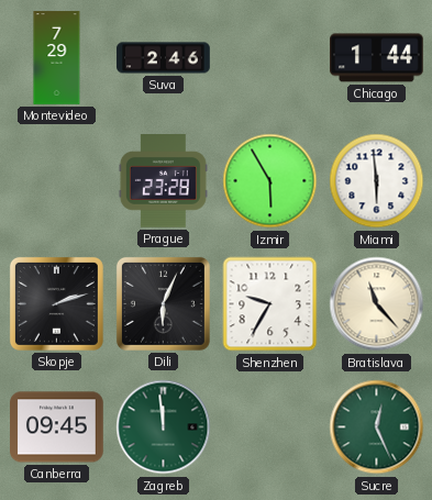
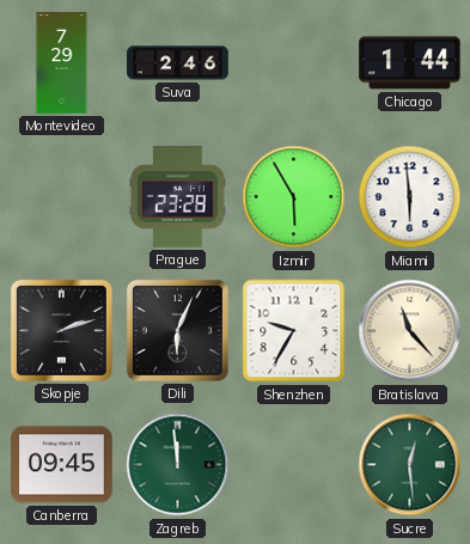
Sucre: 12:26 -> 12:29
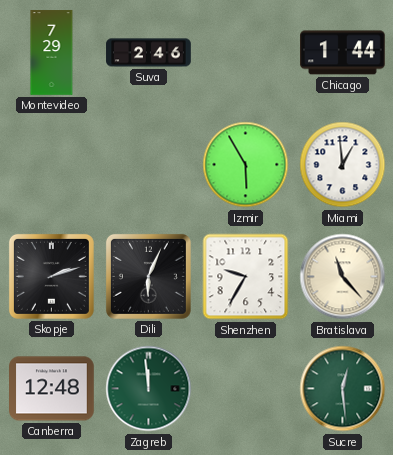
Prague: 23:28 -> none
Miami: 5:59 -> 12:59
Canberra: 09:45 -> 12:48
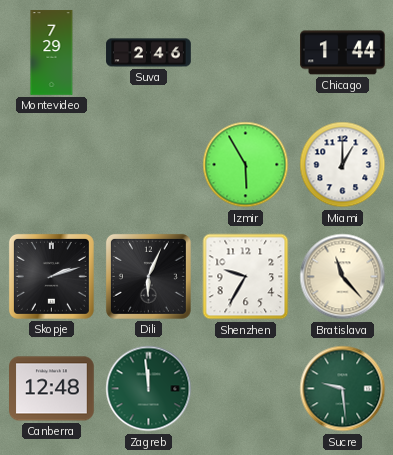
Miami: 12:59 -> 1:00
Sucre: 12:29 -> 9:29
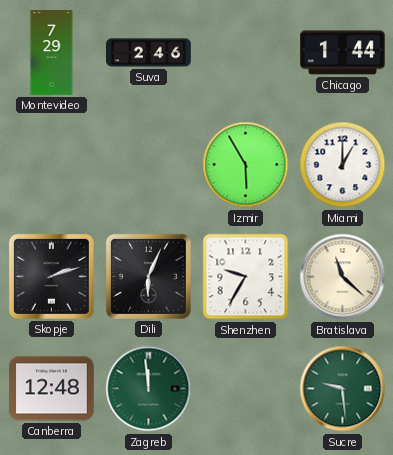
Bratislava: 11:23 -> 11:22
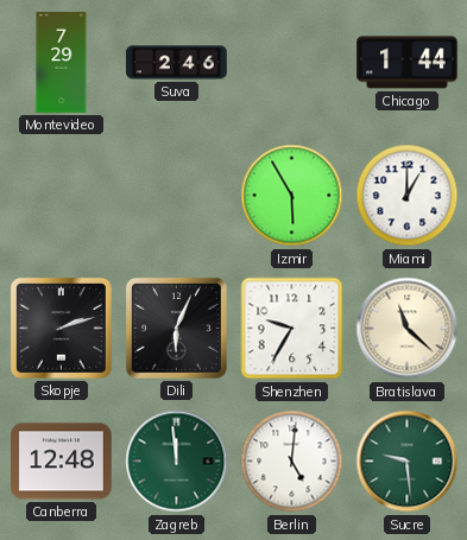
Berlin: none -> 5:01
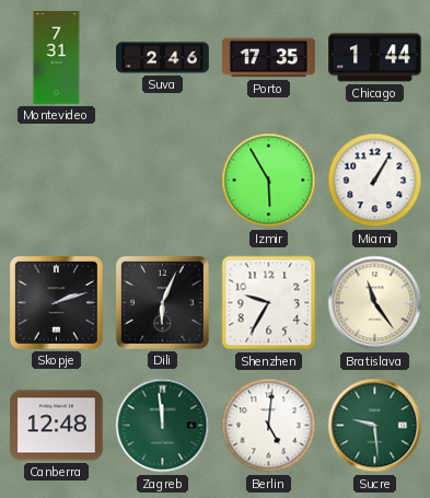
Montevideo: 7:29 -> 7:31
Porto: none -> 17:35
Miami: 1:00 -> 1:05
Bratislava: 11:22 -> 11:24
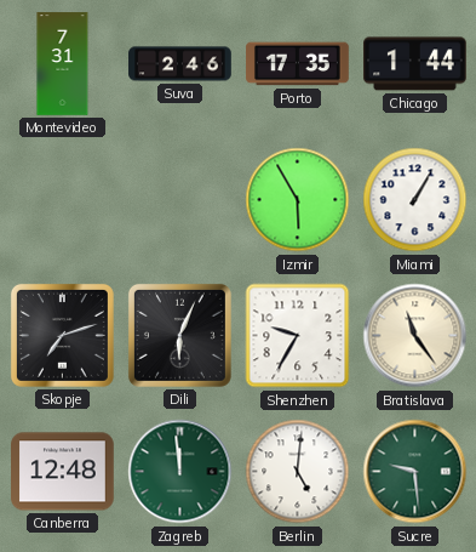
Skopje: 2:12 -> 7:12
